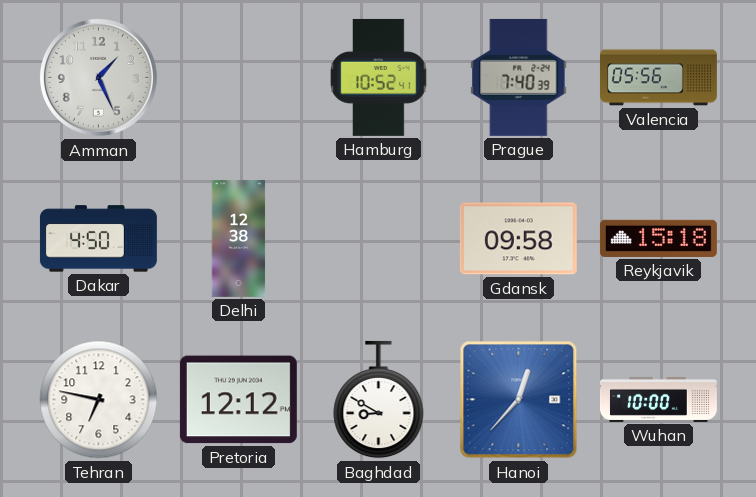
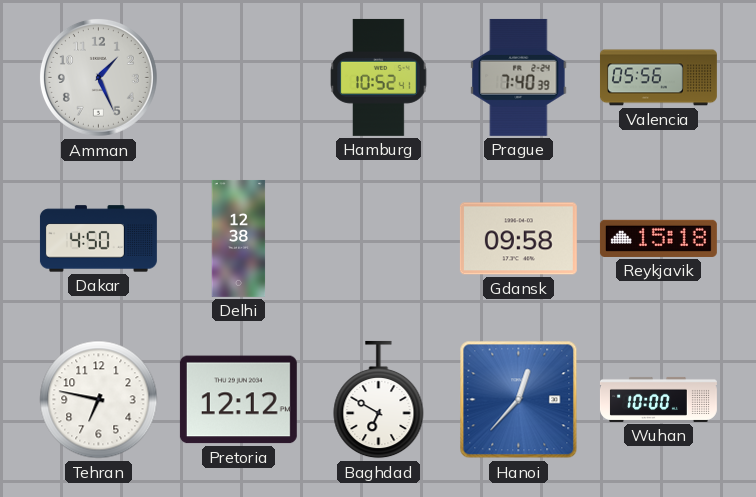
Baghdad: 8:50 -> 6:50
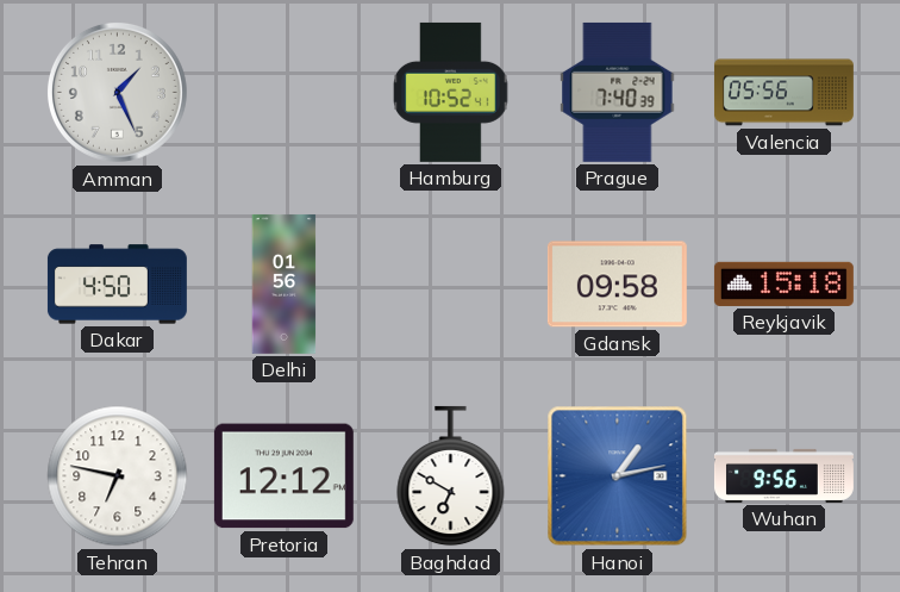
Delhi: 12:38 -> 01:56
Hanoi: 12:37 -> 1:13
Wuhan: 10:00 -> 9:56
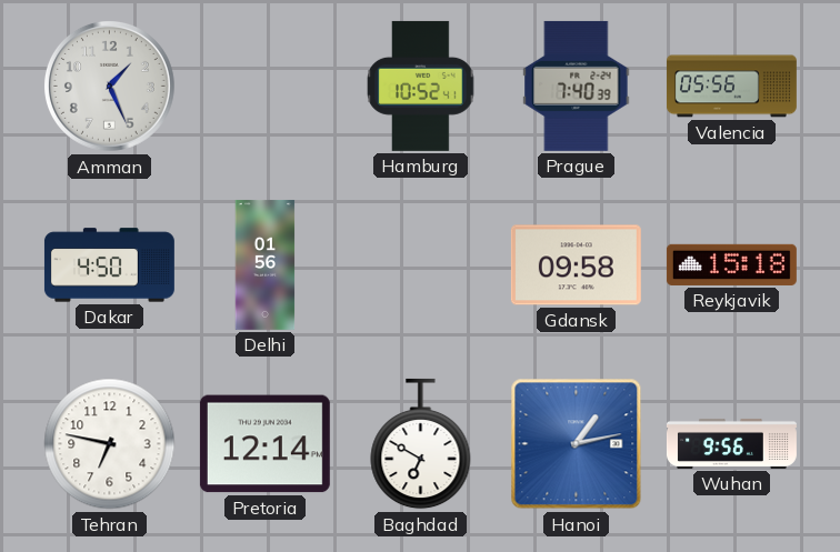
Pretoria: 12:12 -> 12:14
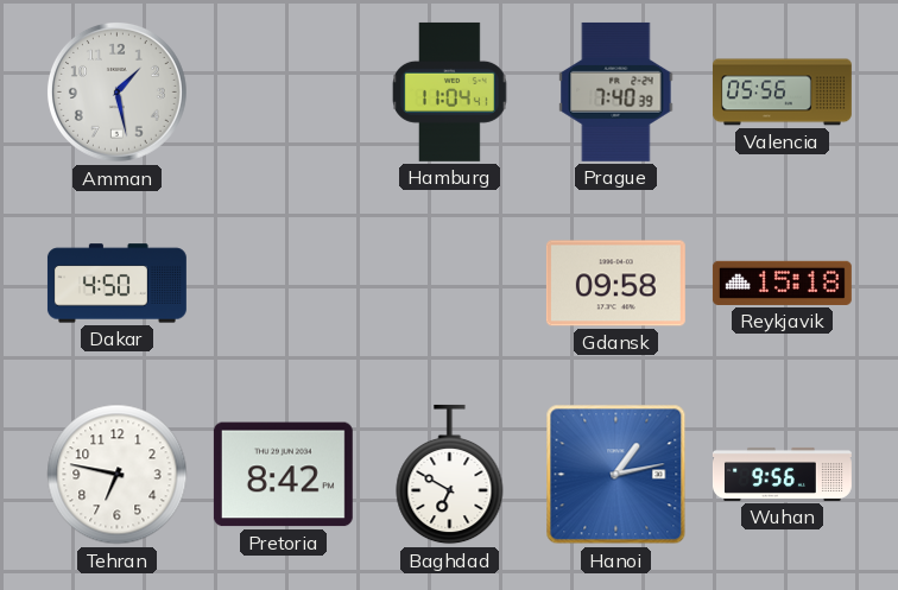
Amman: 1:26 -> 1:28
Hamburg: 10:52 -> 11:04
Delhi: 01:56 -> none
Pretoria: 12:14 -> 8:42
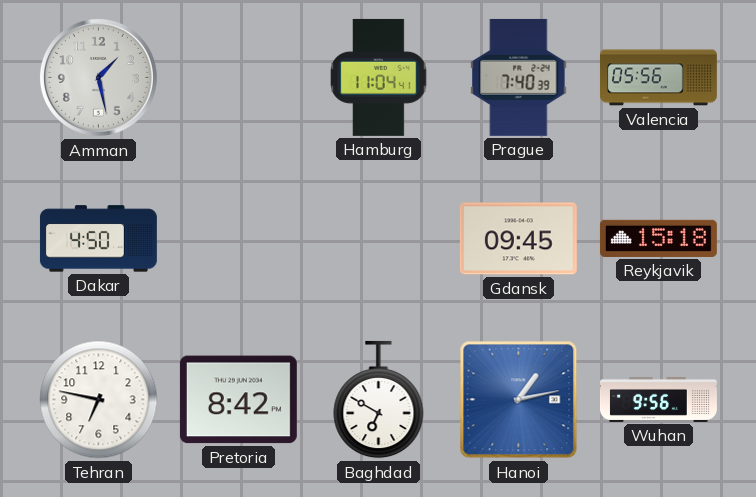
Gdansk: 09:58 -> 09:45
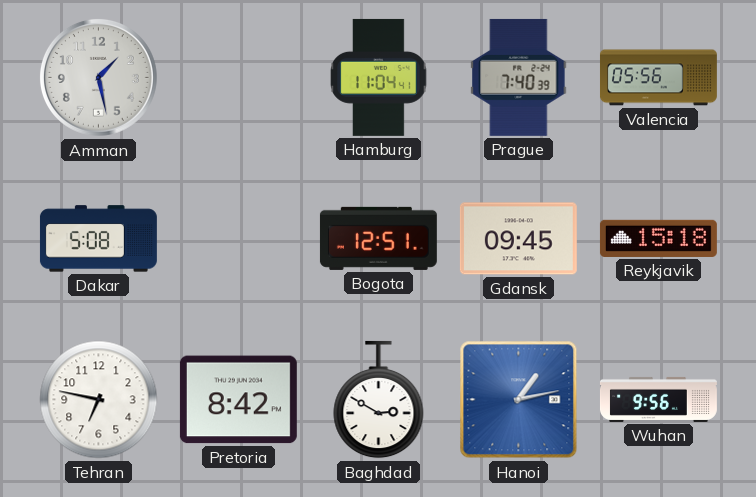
Dakar: 4:50 -> 5:08
Bogota: none -> 12:51
Baghdad: 6:50 -> 2:50
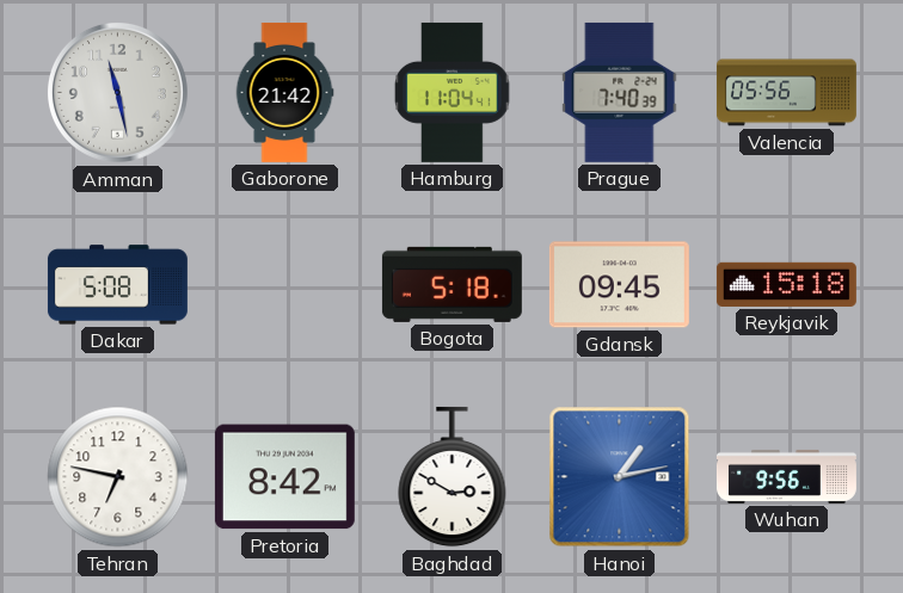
Amman: 1:28 -> 11:28
Gaborone: none -> 21:42
Bogota: 12:51 -> 5:18
